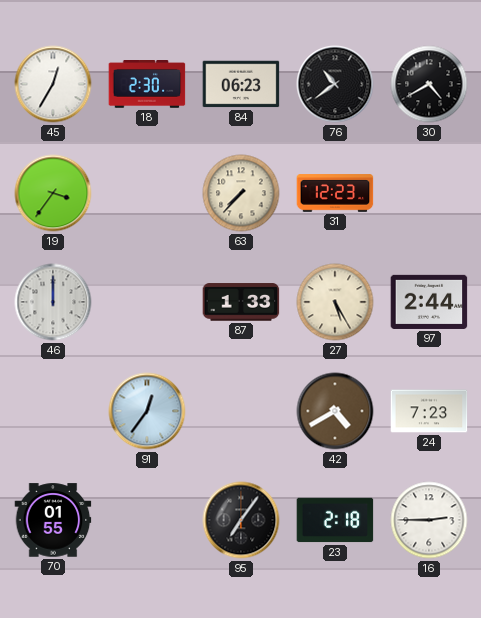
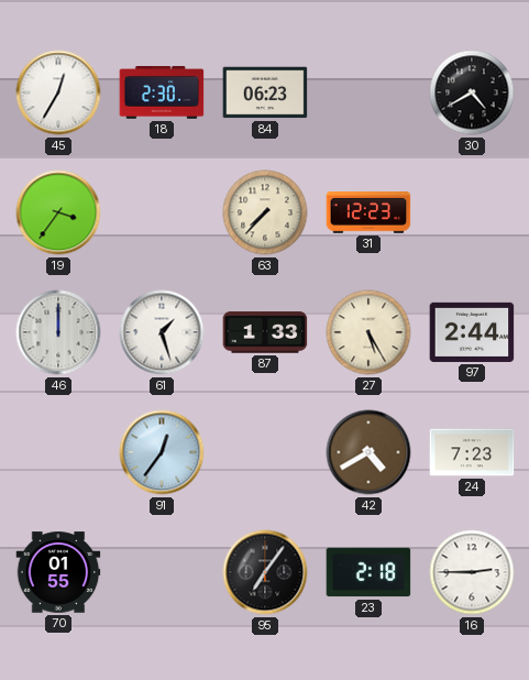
76: 10:39 -> none
61: none -> 1:27
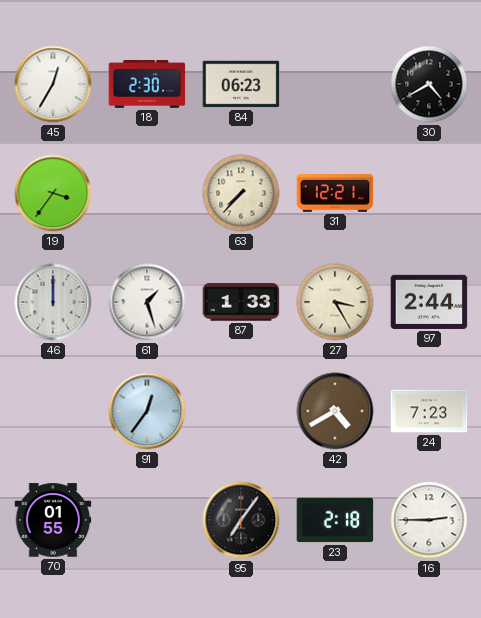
31: 12:23 -> 12:21
27: 5:25 -> 3:25
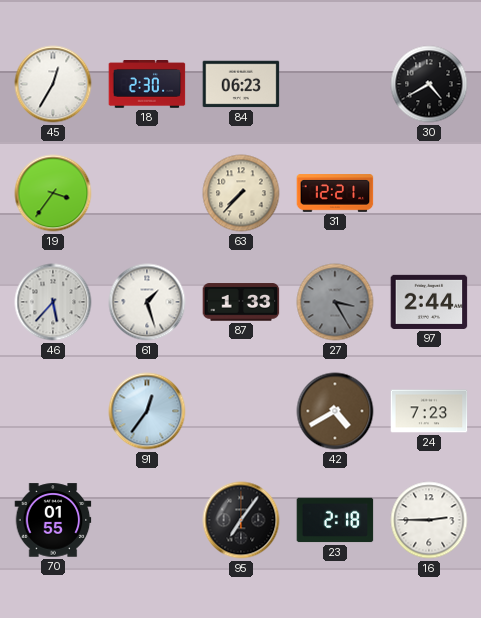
46: 12:00 -> 5:37
27 dial: cream -> grey
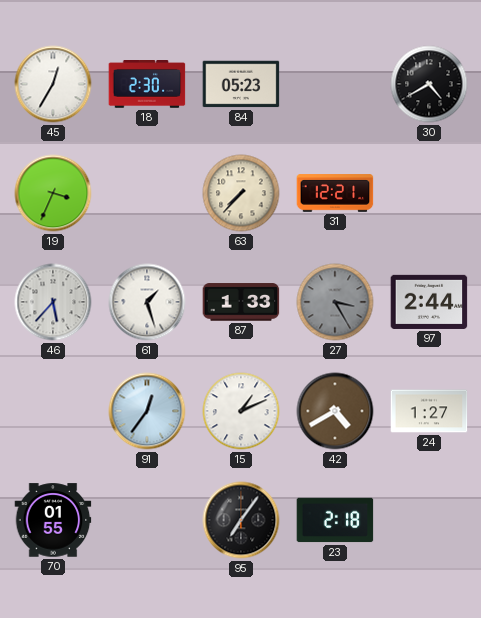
84: 06:23 -> 05:23
19: 3:36 -> 3:34
15: none -> 1:11
24: 7:23 -> 1:27
16: 2:45 -> none
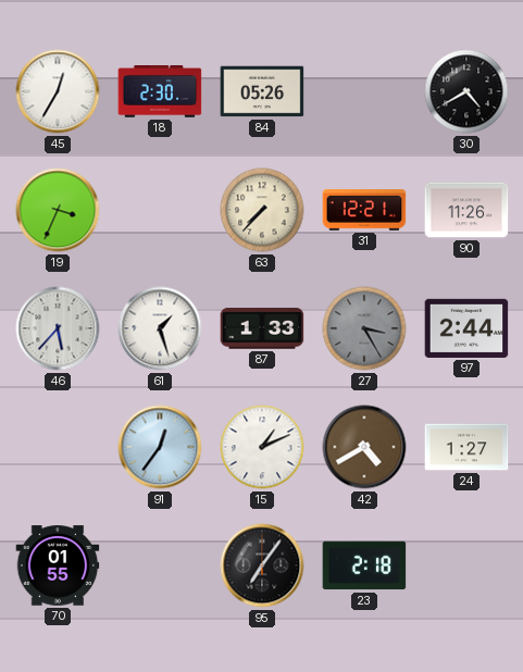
84: 05:23 -> 05:26
90: none -> 11:26
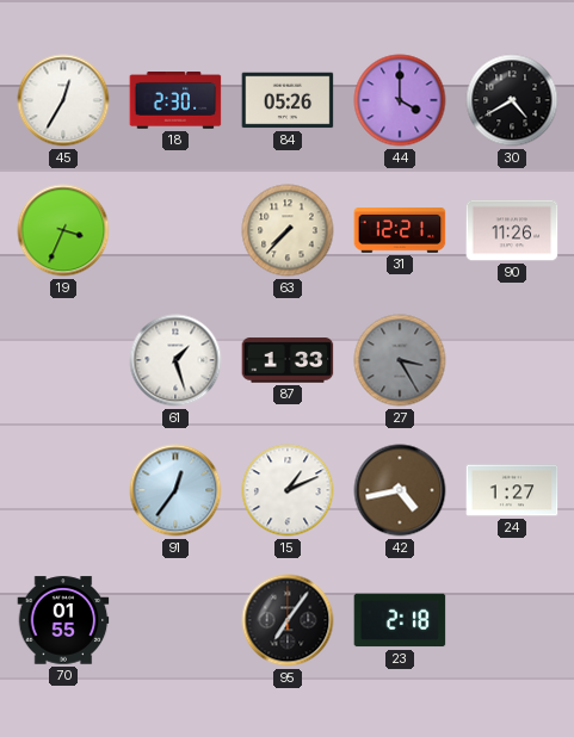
44: none -> 4:00
46: 5:37 -> none
97: 2:44 -> none
42: 4:40 -> 4:43
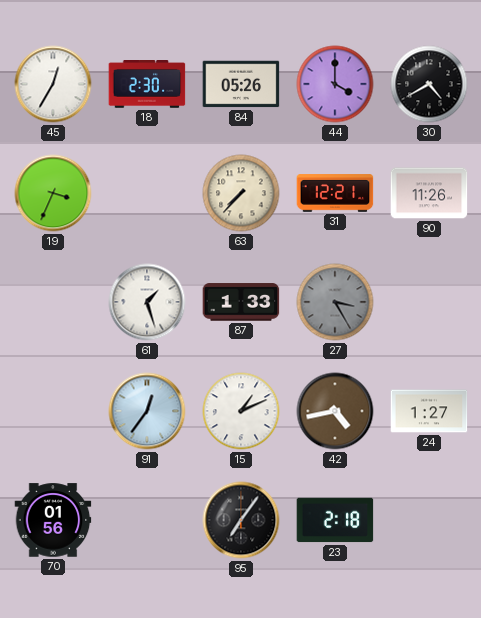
70: 01:55 -> 01:56
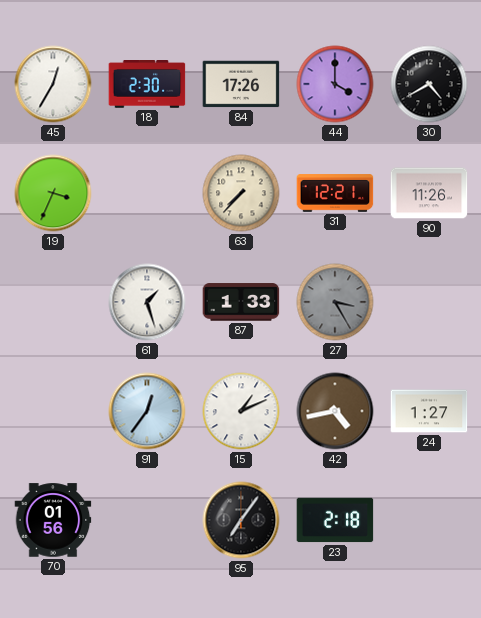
84: 05:26 -> 17:26
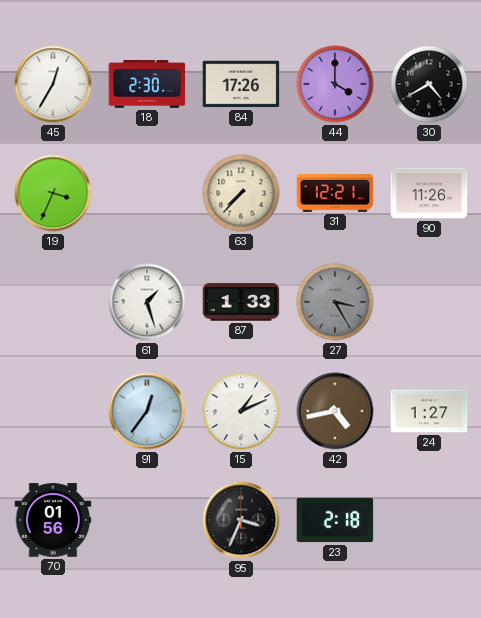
95: 7:06 -> 3:34
